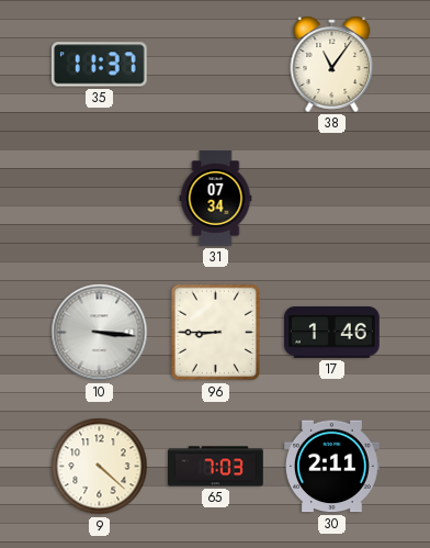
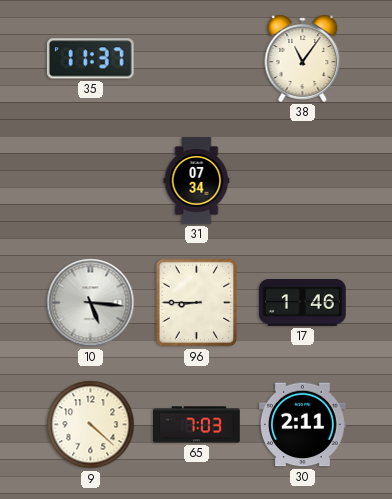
10: 3:16 -> 5:16
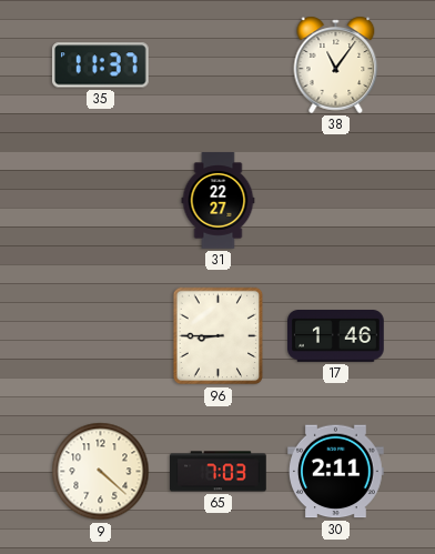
31: 07:34 -> 22:27
10: 5:16 -> none
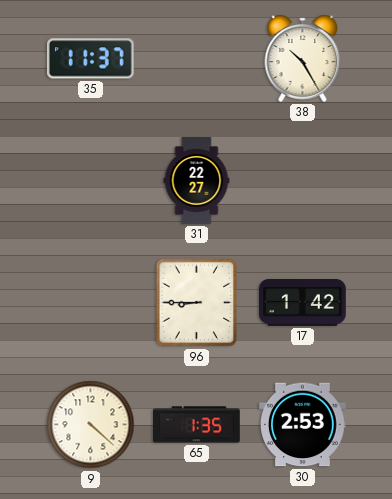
38: 11:06 -> 10:25
17: 1:46 -> 1:42
65: 7:03 -> 1:35
30: 2:11 -> 2:53
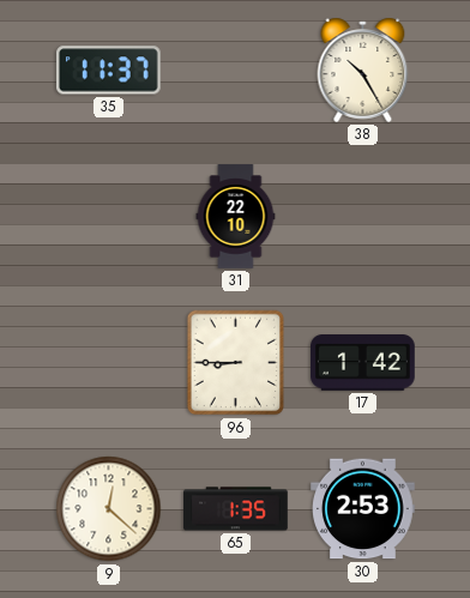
31: 22:27 -> 22:10
9: 4:22 -> 12:22
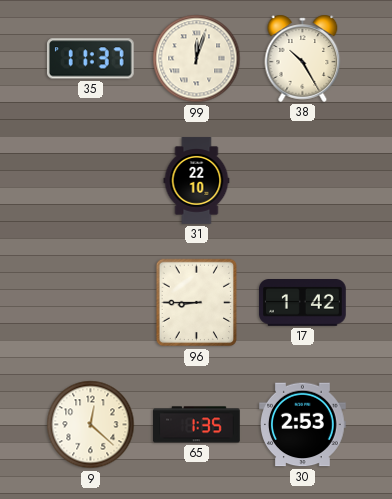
99: none -> 12:03
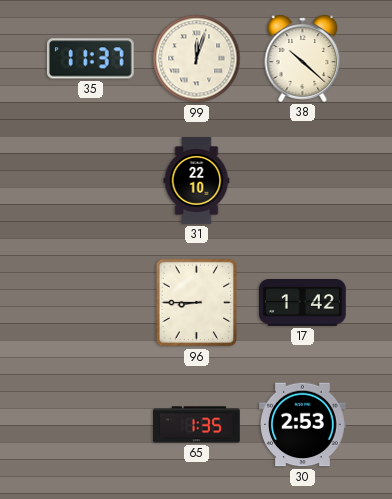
38: 10:25 -> 10:22
9: 12:22 -> none
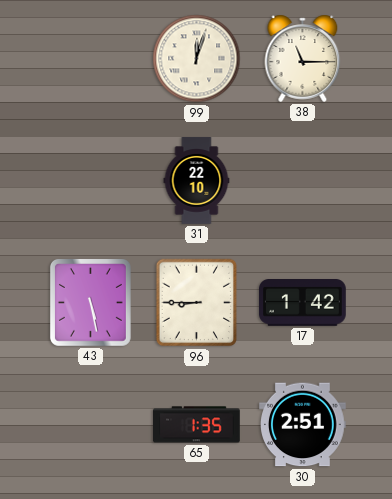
35: 11:37 -> none
38: 10:22 -> 11:15
43: none -> 5:28
30: 2:53 -> 2:51
